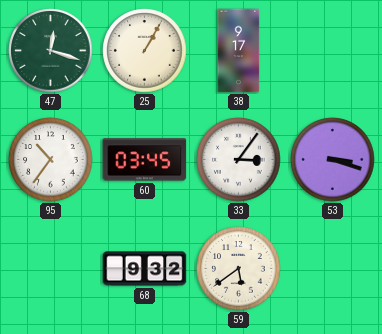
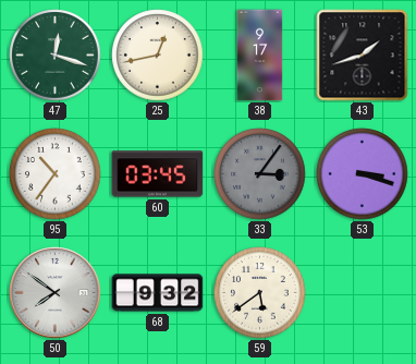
25: 1:05 -> 12:43
43: none -> 1:42
33 dial: white -> grey
50: none -> 7:51
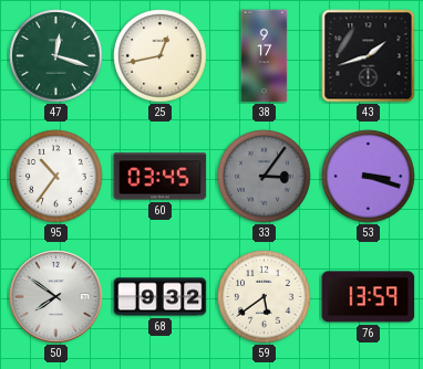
76: none -> 13:59
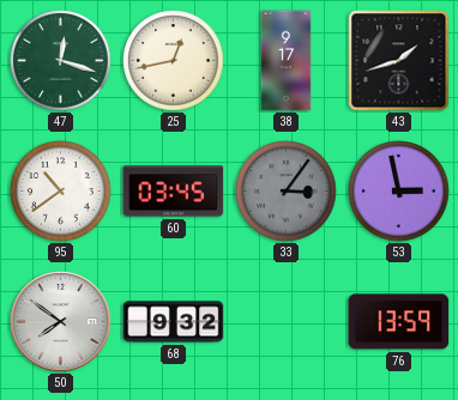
95: 10:36 -> 10:39
53: 3:18 -> 2:58
59: 5:39 -> none
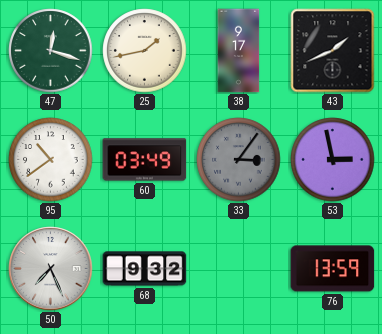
25: 12:43 -> 1:43
43: 1:42 -> 1:41
60: 03:45 -> 03:49
50: 7:51 -> 7:26
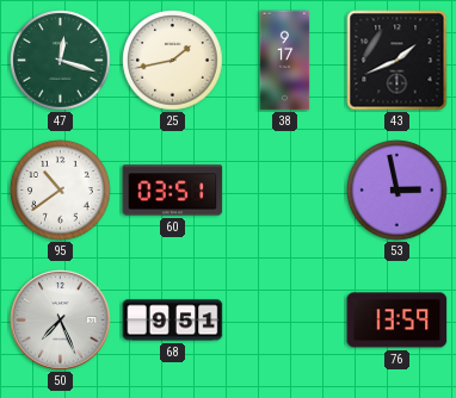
60: 03:49 -> 03:51
33: 3:06 -> none
68: 9:32 -> 9:51
